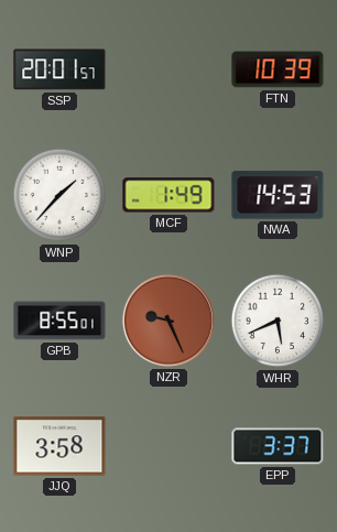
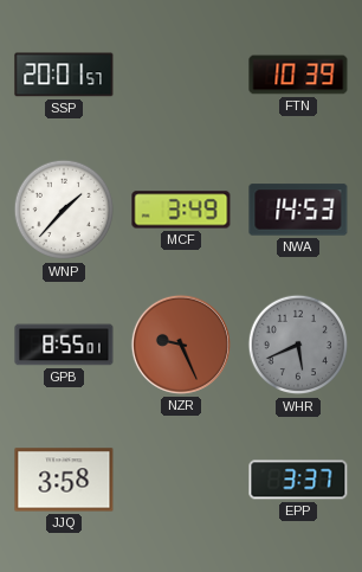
MCF: 1:49 -> 3:49
WHR dial: white -> grey
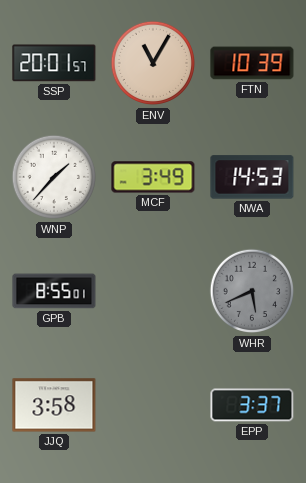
ENV: none -> 11:05
NZR: 9:26 -> none
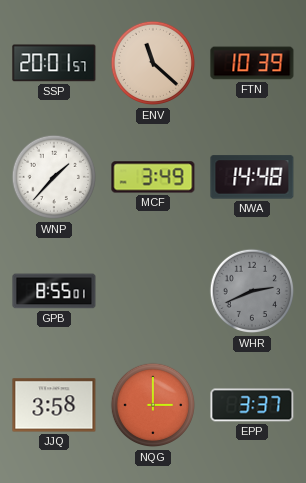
ENV: 11:05 -> 11:22
NWA: 14:53 -> 14:48
WHR: 5:41 -> 2:41
NQG: none -> 3:00
